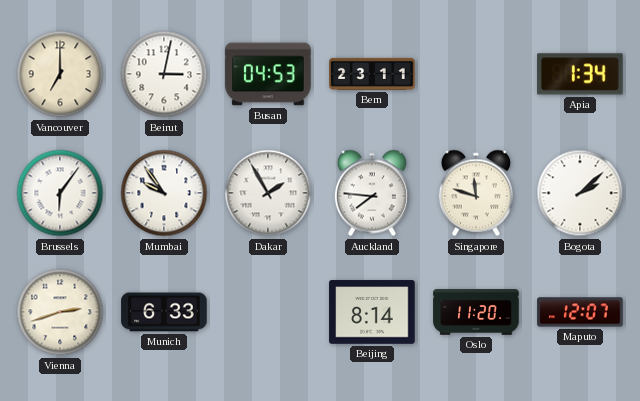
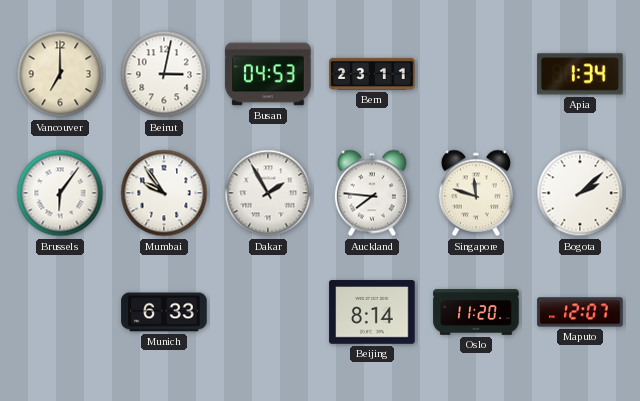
Vienna: 2:42 -> none
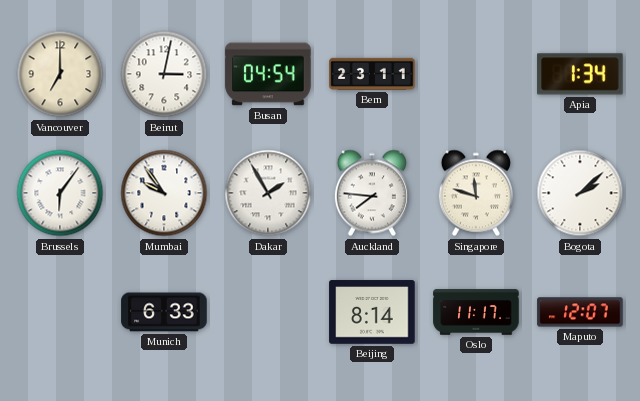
Busan: 04:53 -> 04:54
Oslo: 11:20 -> 11:17
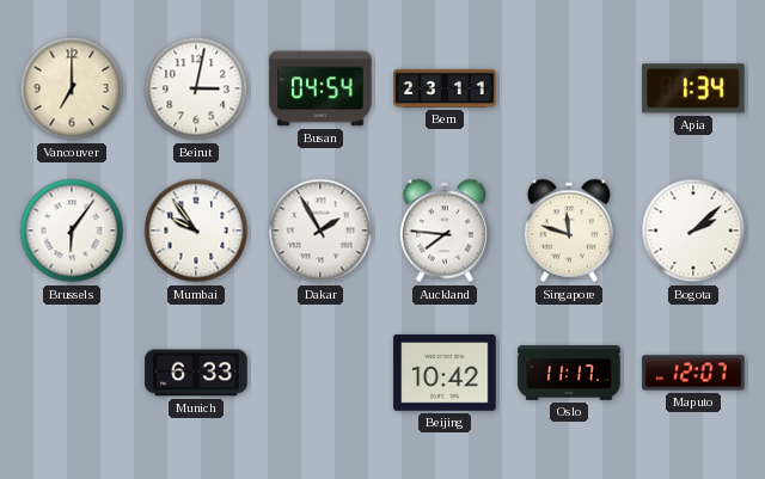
Beijing: 8:14 -> 10:42
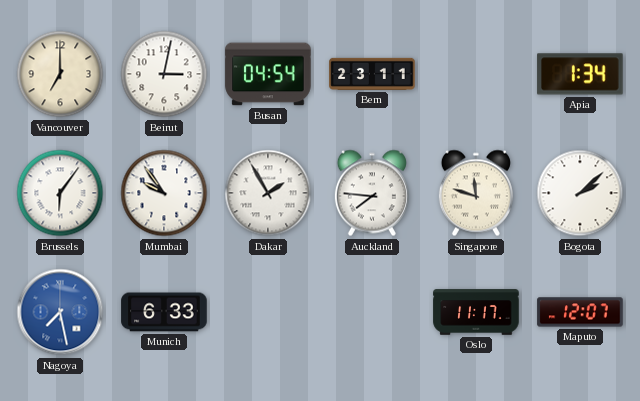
Nagoya: none -> 7:28
Beijing: 10:42 -> none
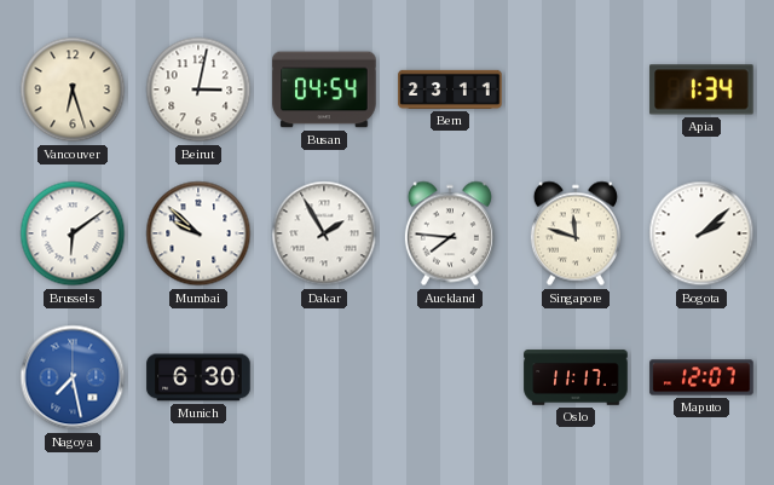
Vancouver: 7:00 -> 6:27
Brussels: 6:06 -> 6:09
Mumbai: 9:54 -> 9:52
Munich: 6:33 -> 6:30
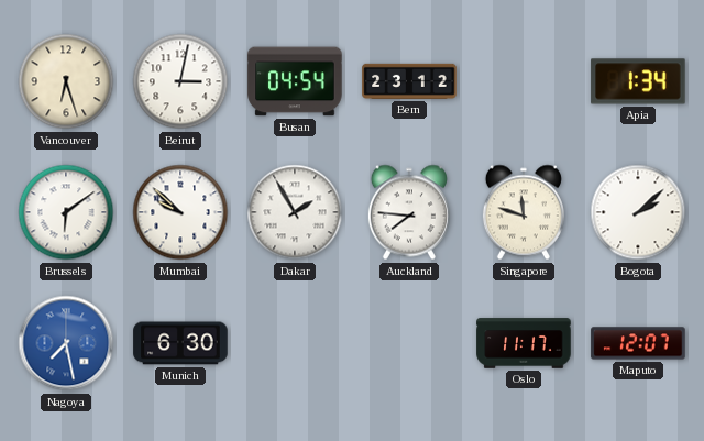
Bern: 23:11 -> 23:12
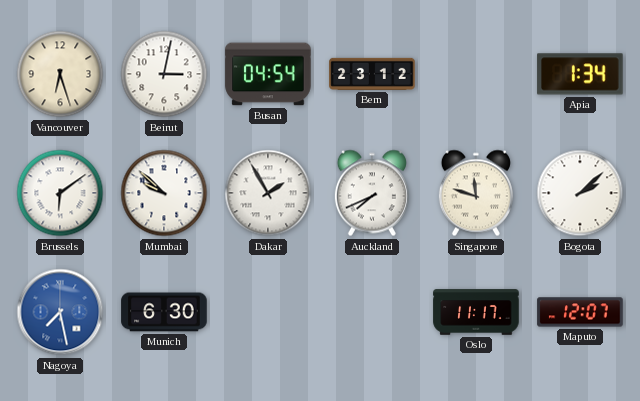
Auckland: 7:46 -> 7:41
